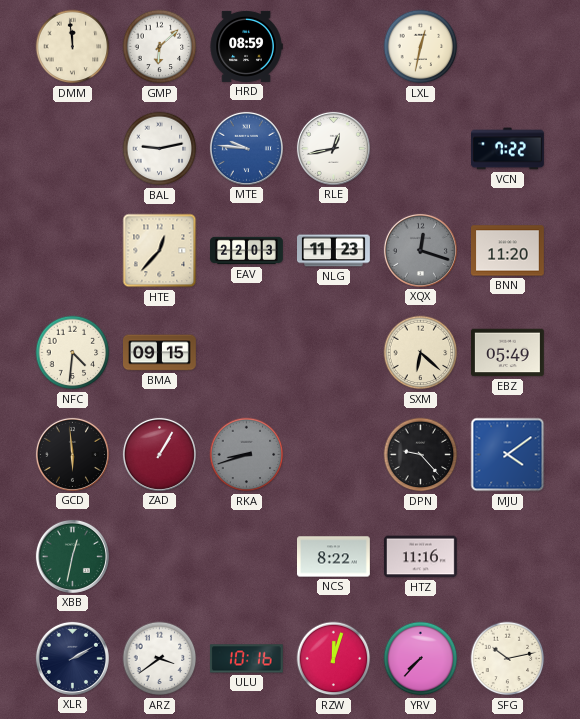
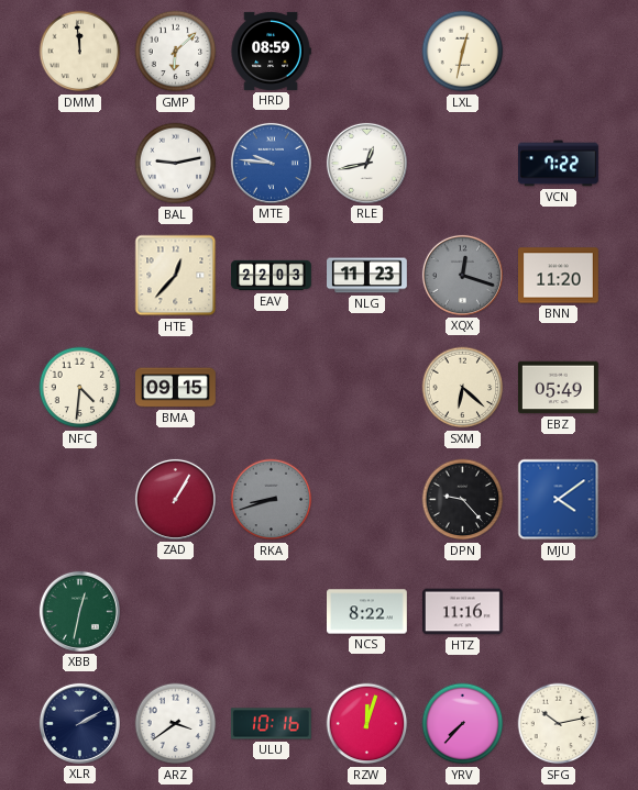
GCD: 5:59 -> none
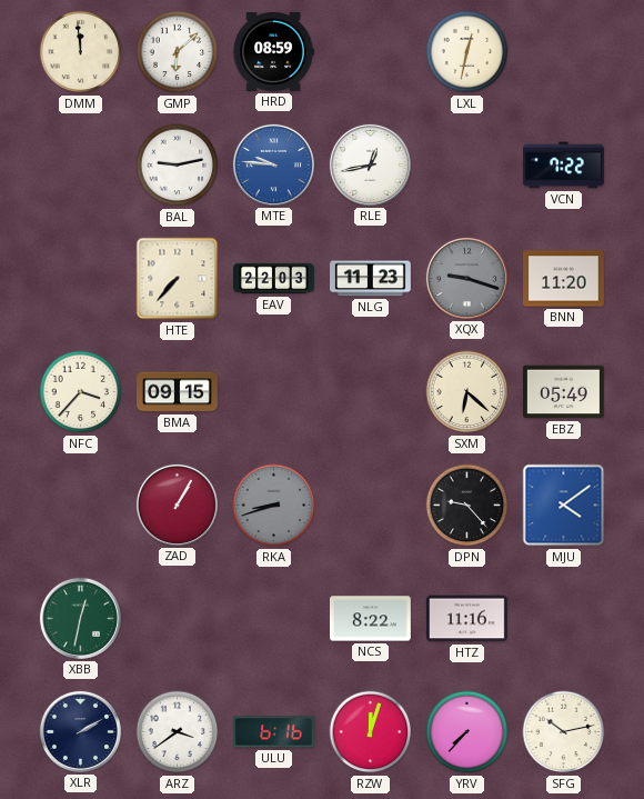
HTE: 12:37 -> 7:37
XQX: 12:18 -> 9:18
NFC: 4:31 -> 3:37
ULU: 10:16 -> 6:16
